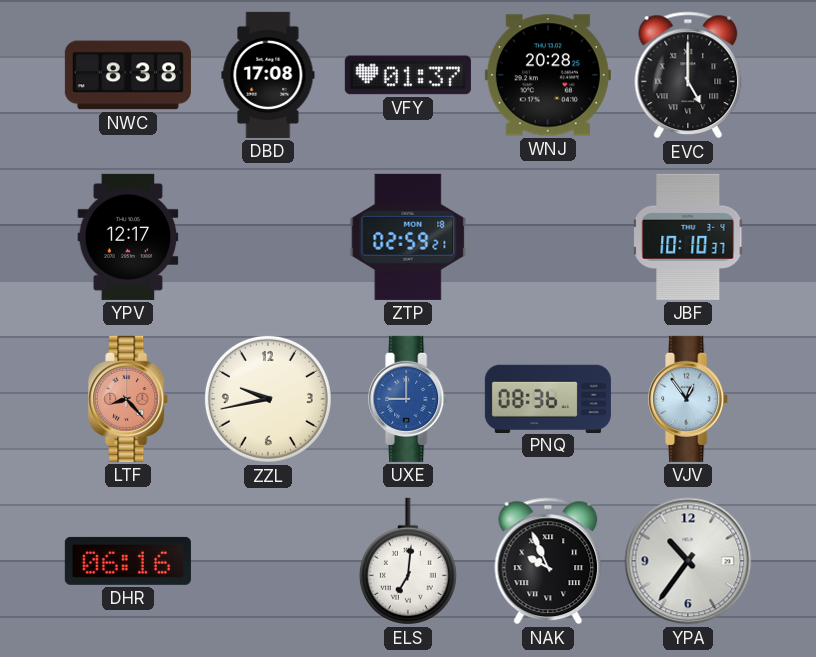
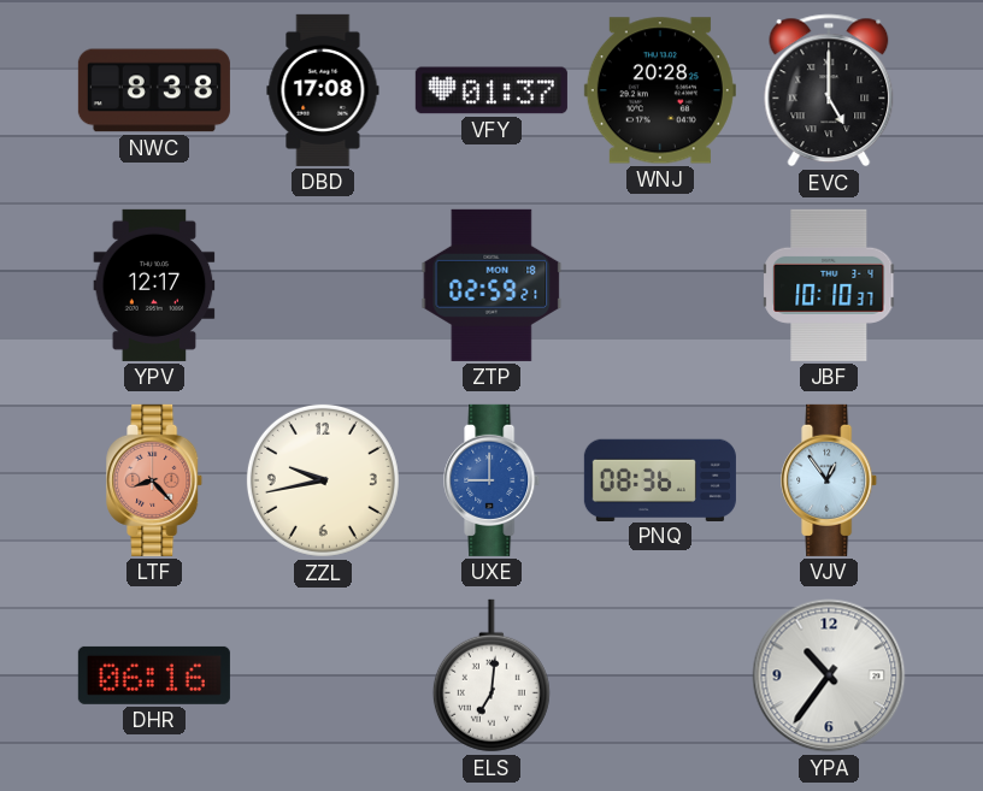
NAK: 9:56 -> none
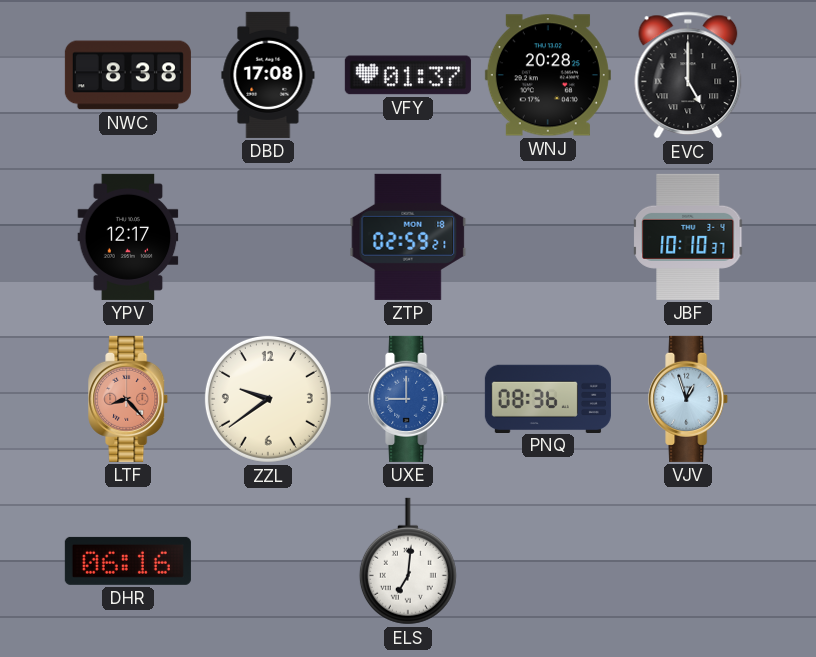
ZZL: 9:43 -> 9:39
VJV: 12:54 -> 12:57
YPA: 10:36 -> none
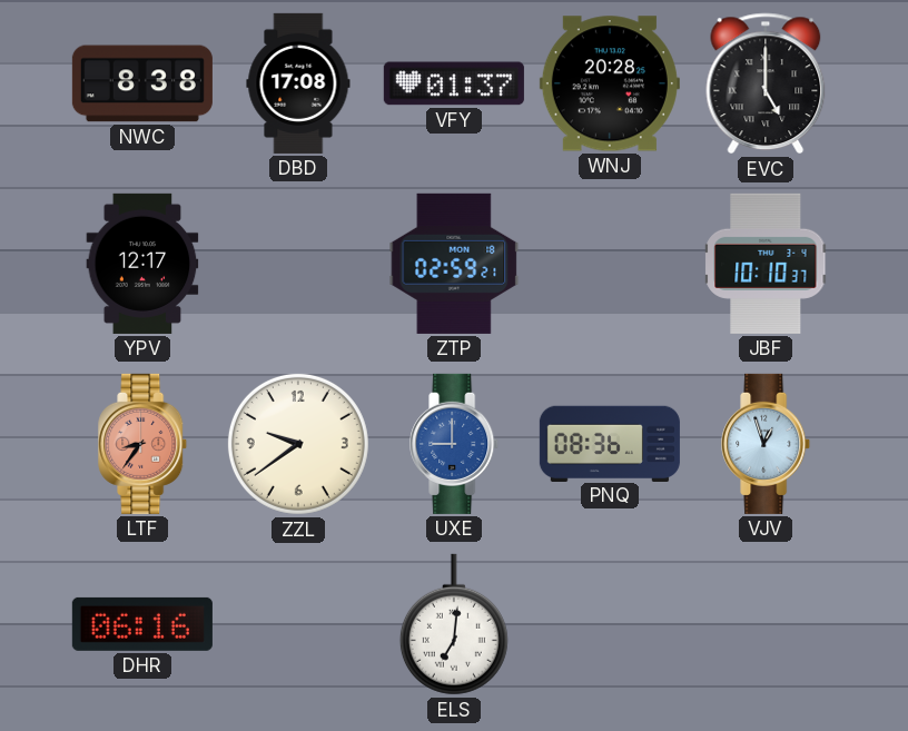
LTF: 8:23 -> 8:36
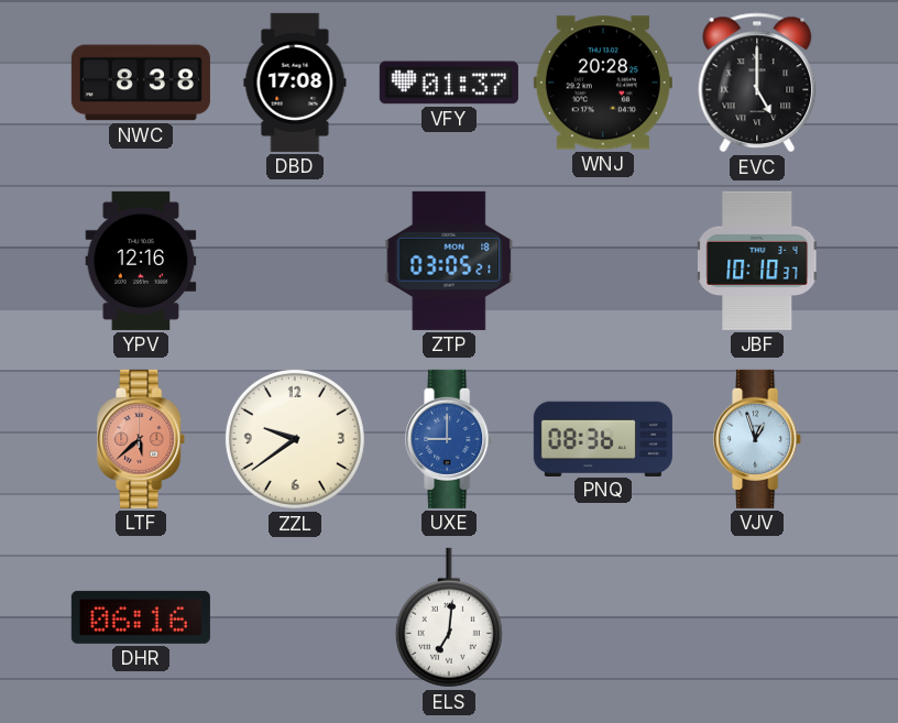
YPV: 12:17 -> 12:16
ZTP: 02:59 -> 03:05
LTF: 8:36 -> 5:38
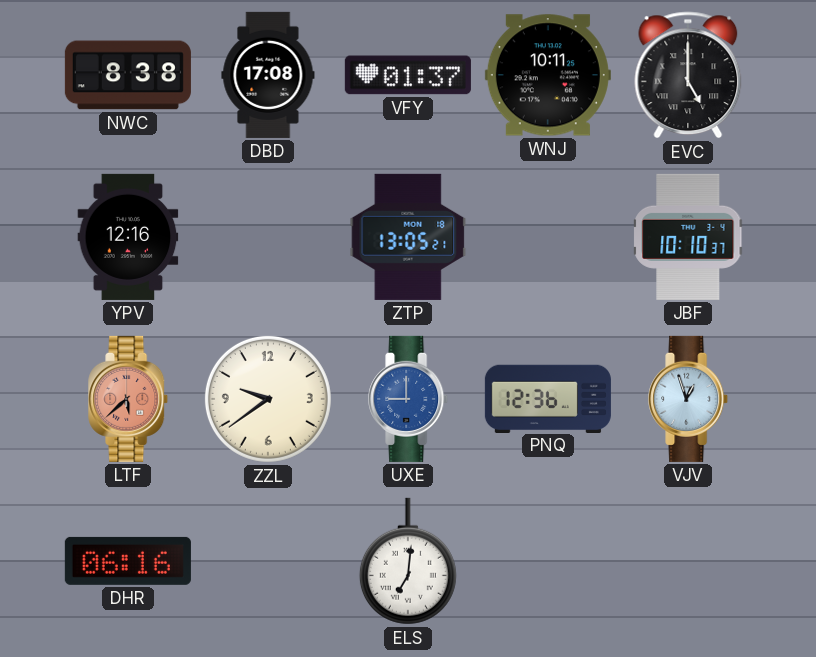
WNJ: 20:28 -> 10:11
ZTP: 03:05 -> 13:05
PNQ: 08:36 -> 12:36
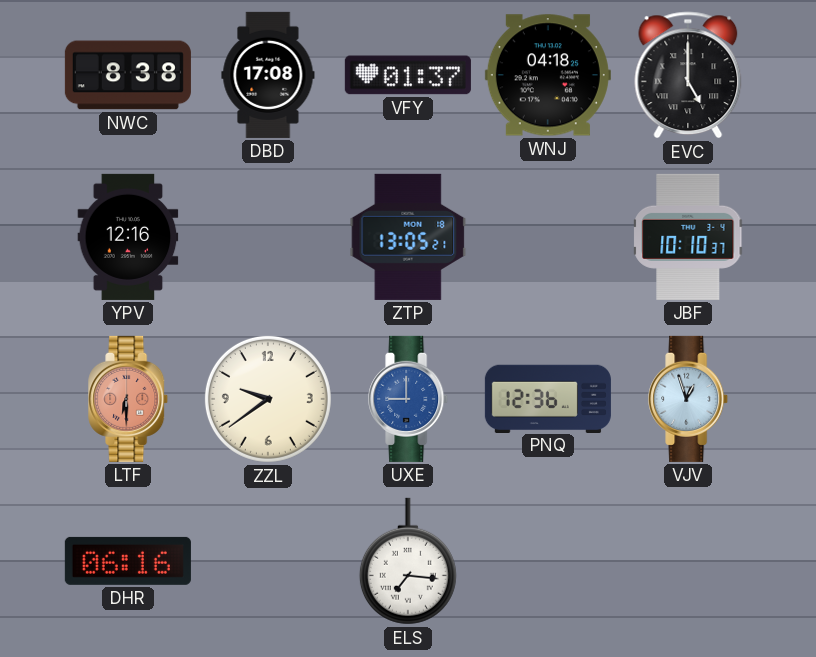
WNJ: 10:11 -> 04:18
LTF: 5:38 -> 6:30
ELS: 7:01 -> 7:16
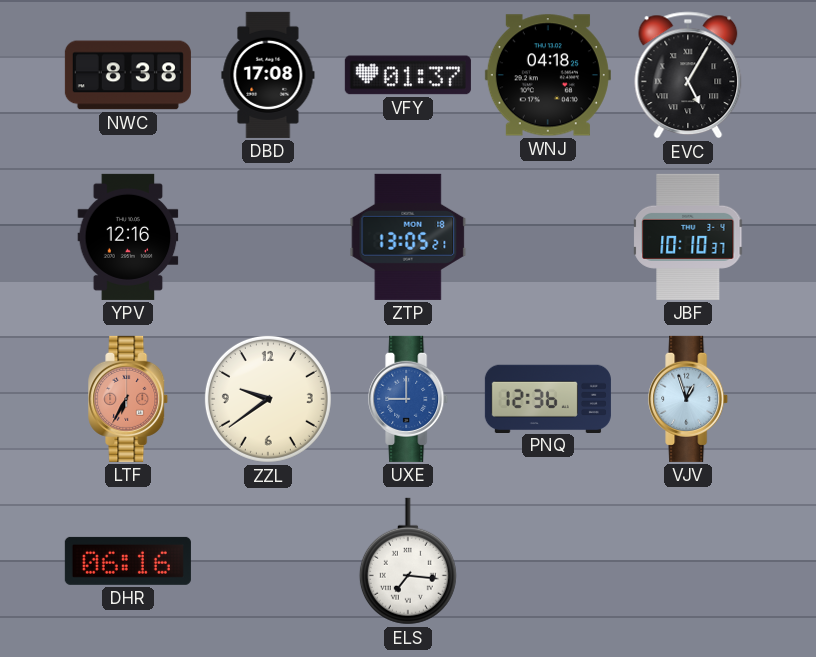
EVC: 5:00 -> 5:05
LTF: 6:30 -> 6:35
